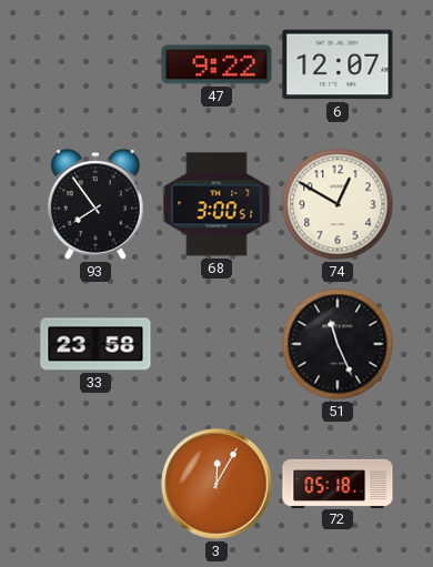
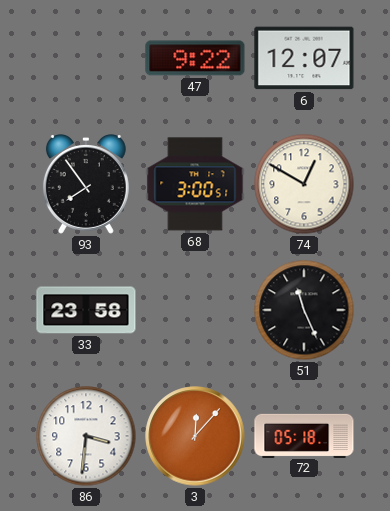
86: none -> 3:31
3: 12:05 -> 12:07
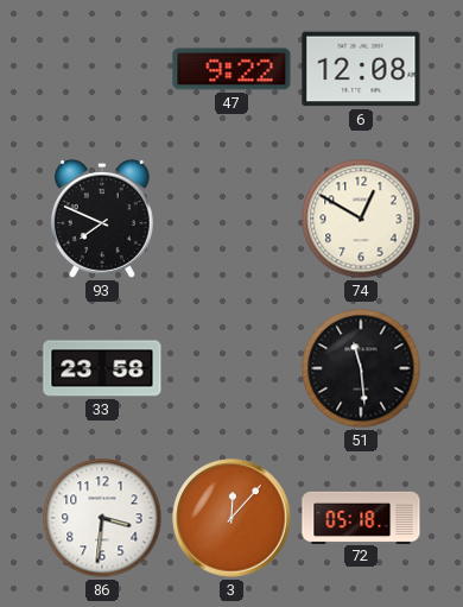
6: 12:07 -> 12:08
93: 7:54 -> 7:49
68: 3:00 -> none
51: 11:26 -> 11:29
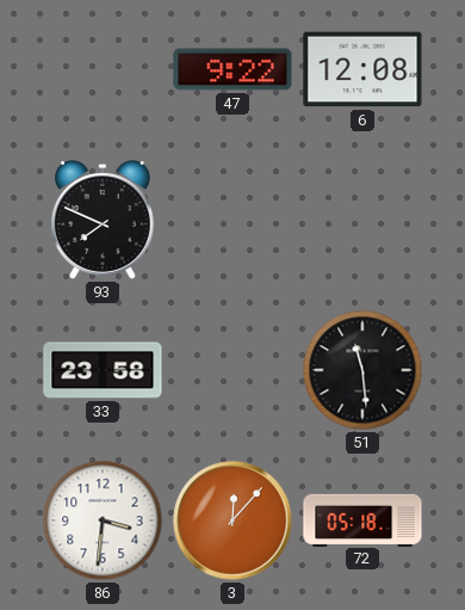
74: 12:50 -> none
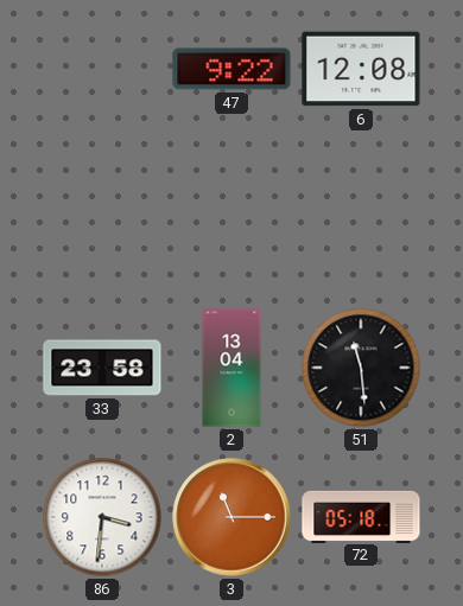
93: 7:49 -> none
2: none -> 13:04
3: 12:07 -> 11:15
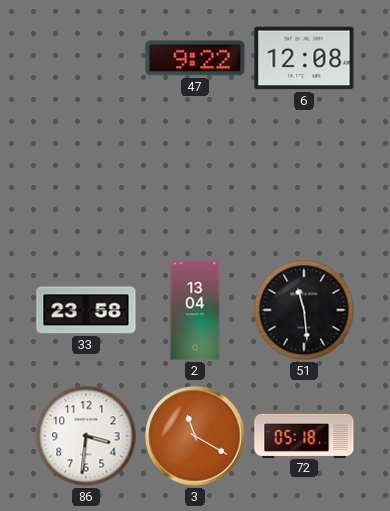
3: 11:15 -> 11:20
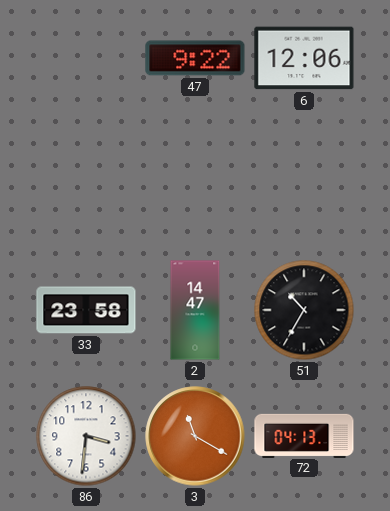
6: 12:08 -> 12:06
2: 13:04 -> 14:47
51: 11:29 -> 10:35
72: 05:18 -> 04:13
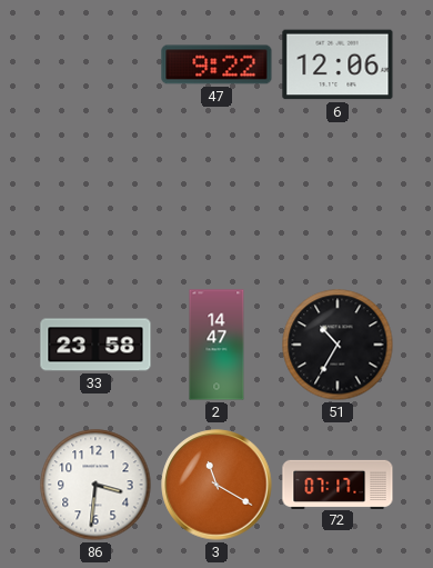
72: 04:13 -> 07:17
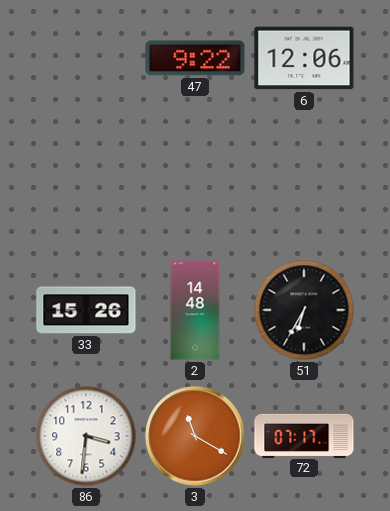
33: 23:58 -> 15:26
2: 14:47 -> 14:48
51: 10:35 -> 6:35
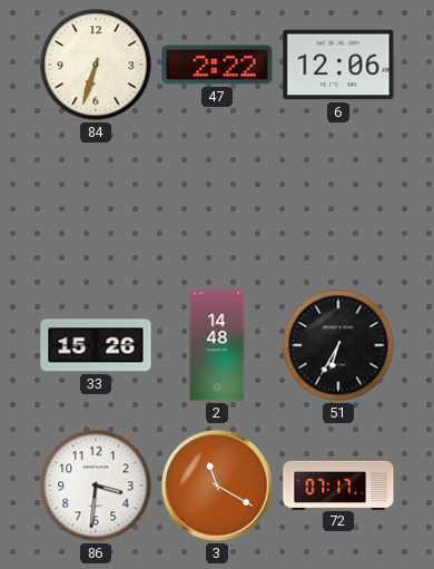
84: none -> 6:33
47: 9:22 -> 2:22
